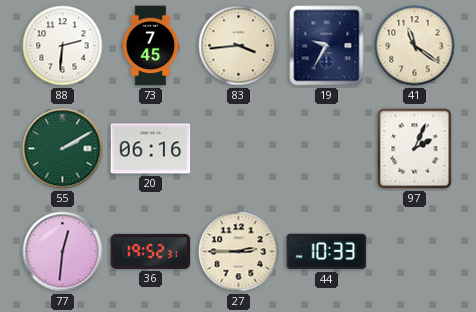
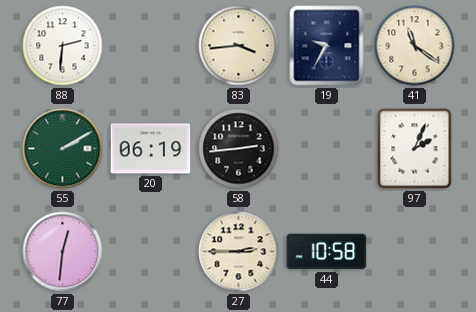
73: 7:45 -> none
20: 06:16 -> 06:19
58: none -> 2:44
36: 19:52 -> none
44: 10:33 -> 10:58
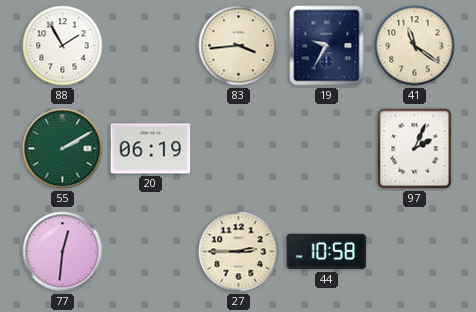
88: 2:31 -> 1:55
58: 2:44 -> none
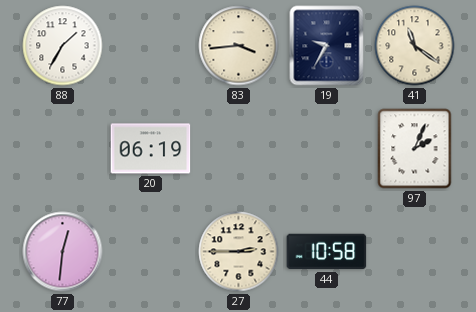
88: 1:55 -> 1:35
55: 2:10 -> none
